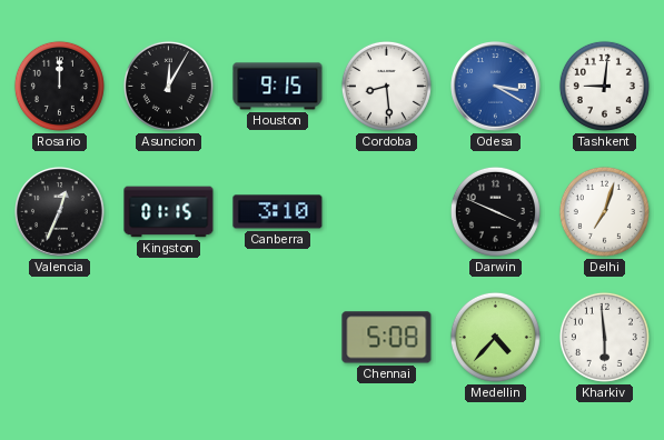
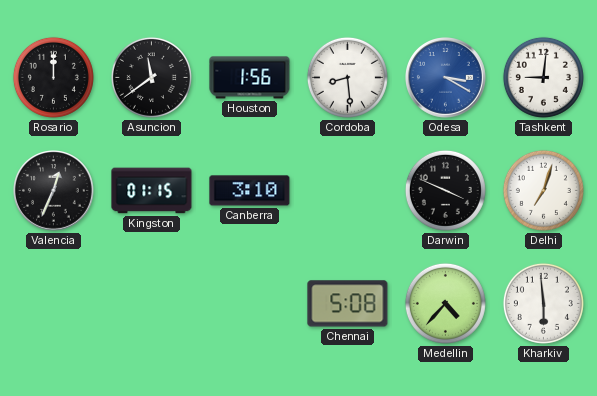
Asuncion: 12:05 -> 11:39
Houston: 9:15 -> 1:56
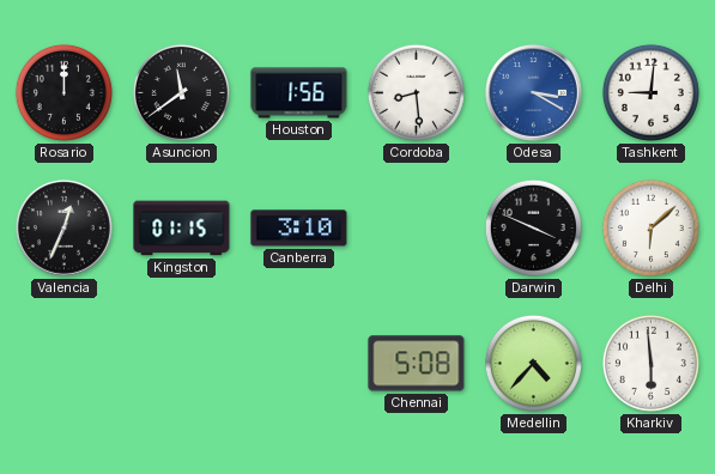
Delhi: 7:03 -> 6:08
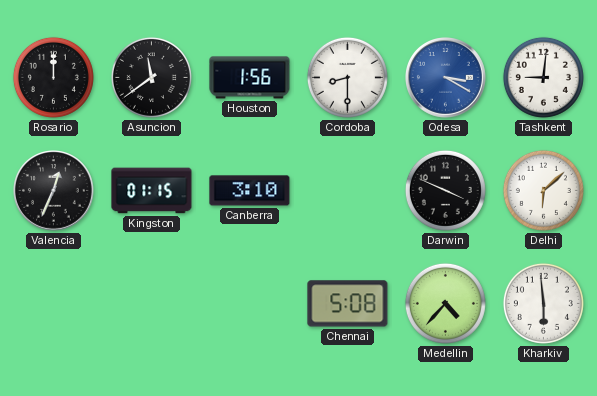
Cordoba: 8:29 -> 8:30
